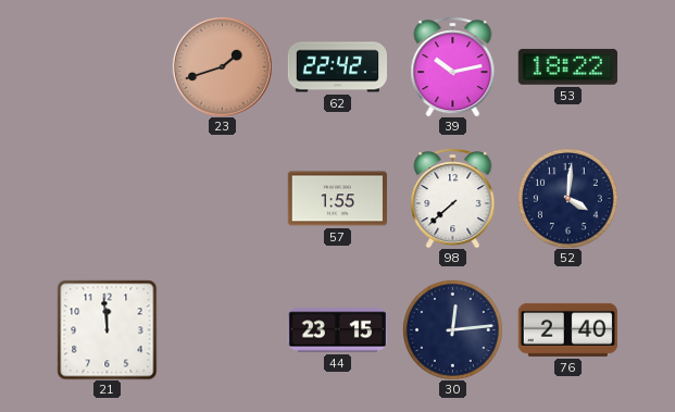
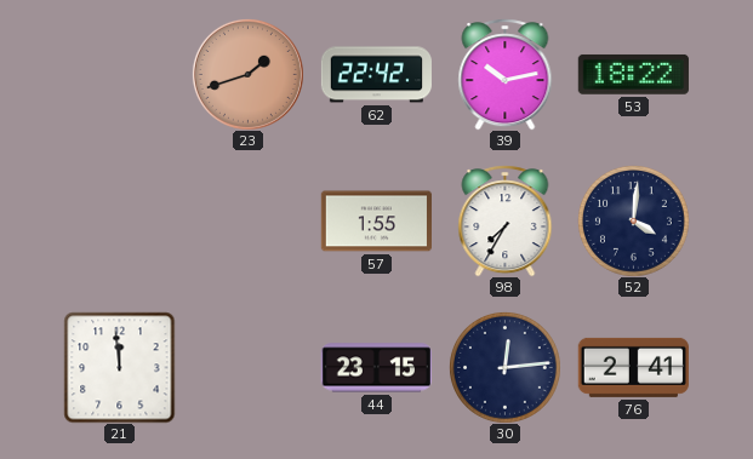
98: 7:38 -> 7:35
76: 2:40 -> 2:41
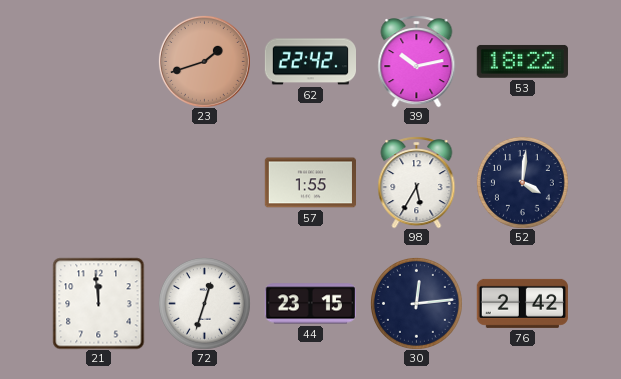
98: 7:35 -> 5:35
72: none -> 12:33
76: 2:41 -> 2:42
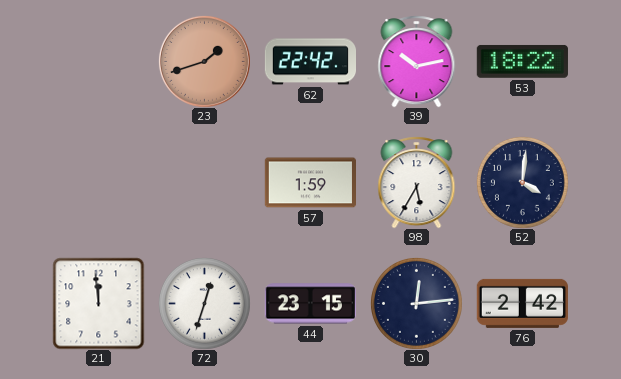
57: 1:55 -> 1:59
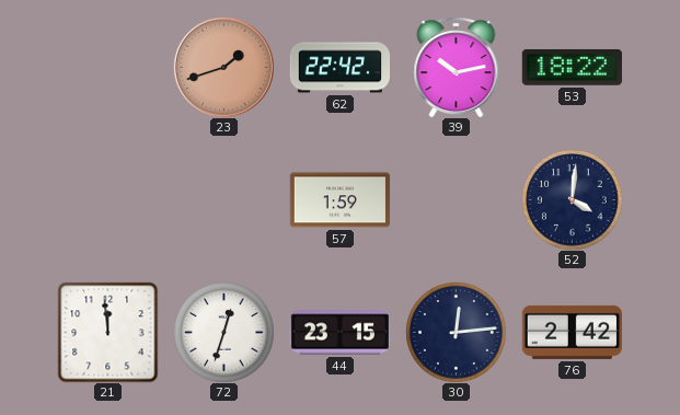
98: 5:35 -> none
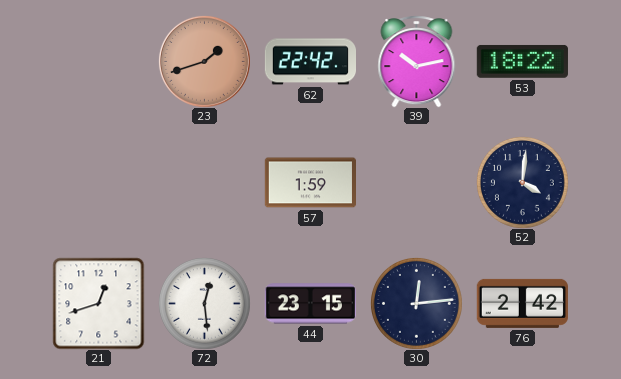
21: 11:59 -> 12:42
72: 12:33 -> 12:29
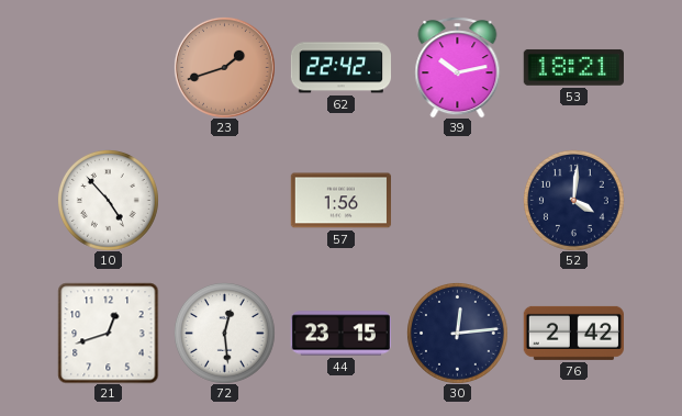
53: 18:22 -> 18:21
10: none -> 4:53
57: 1:59 -> 1:56
